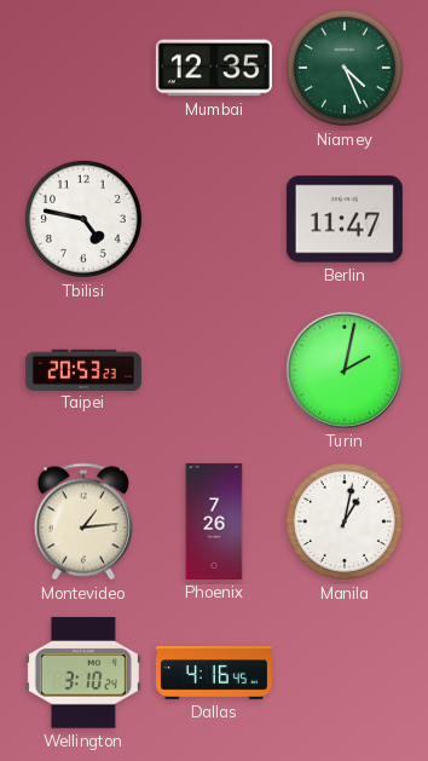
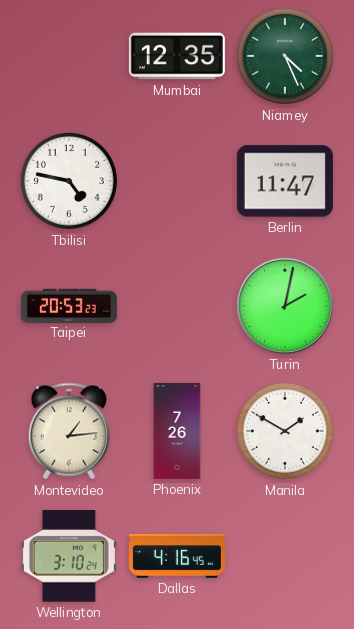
Manila: 1:02 -> 1:50
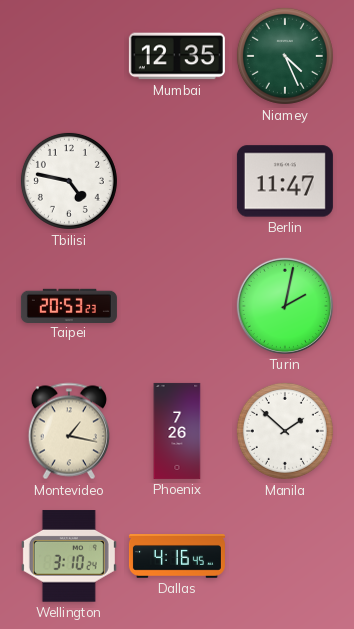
Montevideo: 1:14 -> 1:17
Manila: 1:50 -> 1:52
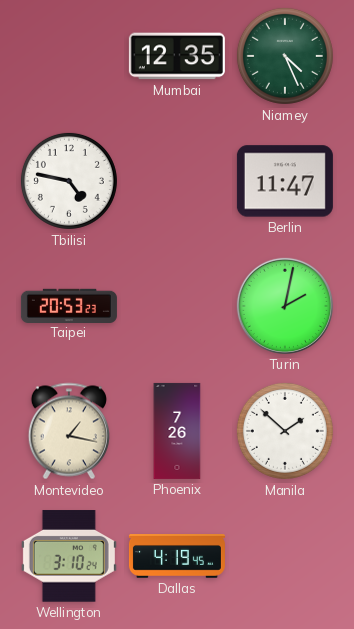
Dallas: 4:16 -> 4:19
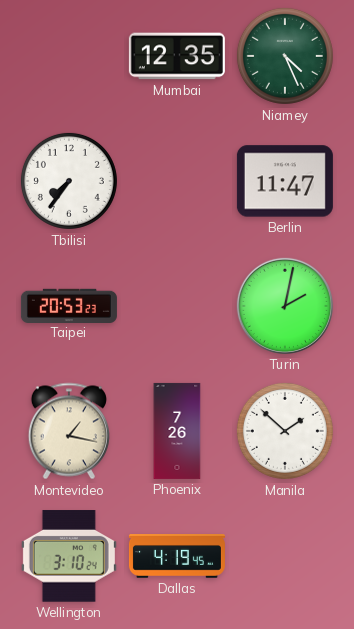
Tbilisi: 4:47 -> 7:36
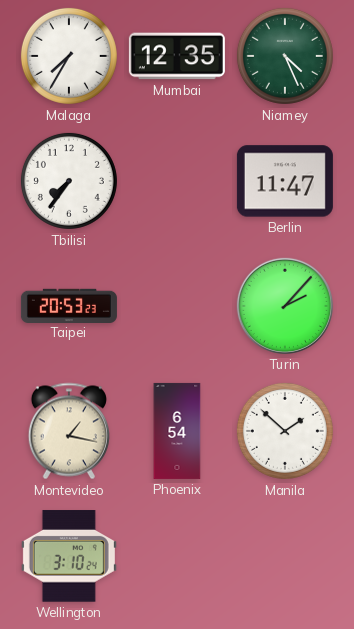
Malaga: none -> 7:35
Turin: 2:02 -> 2:07
Phoenix: 7:26 -> 6:54
Dallas: 4:19 -> none
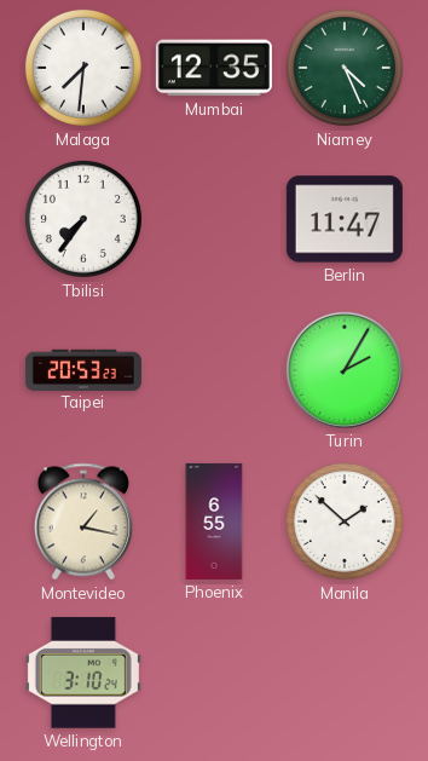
Malaga: 7:35 -> 7:31
Turin: 2:07 -> 2:05
Phoenix: 6:54 -> 6:55
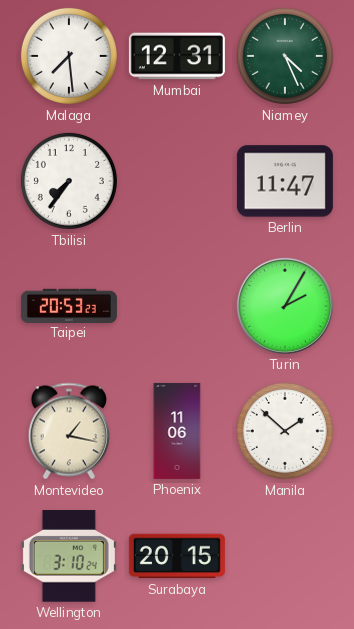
Malaga: 7:31 -> 7:29
Mumbai: 12:35 -> 12:31
Phoenix: 6:55 -> 11:06
Surabaya: none -> 20:15
